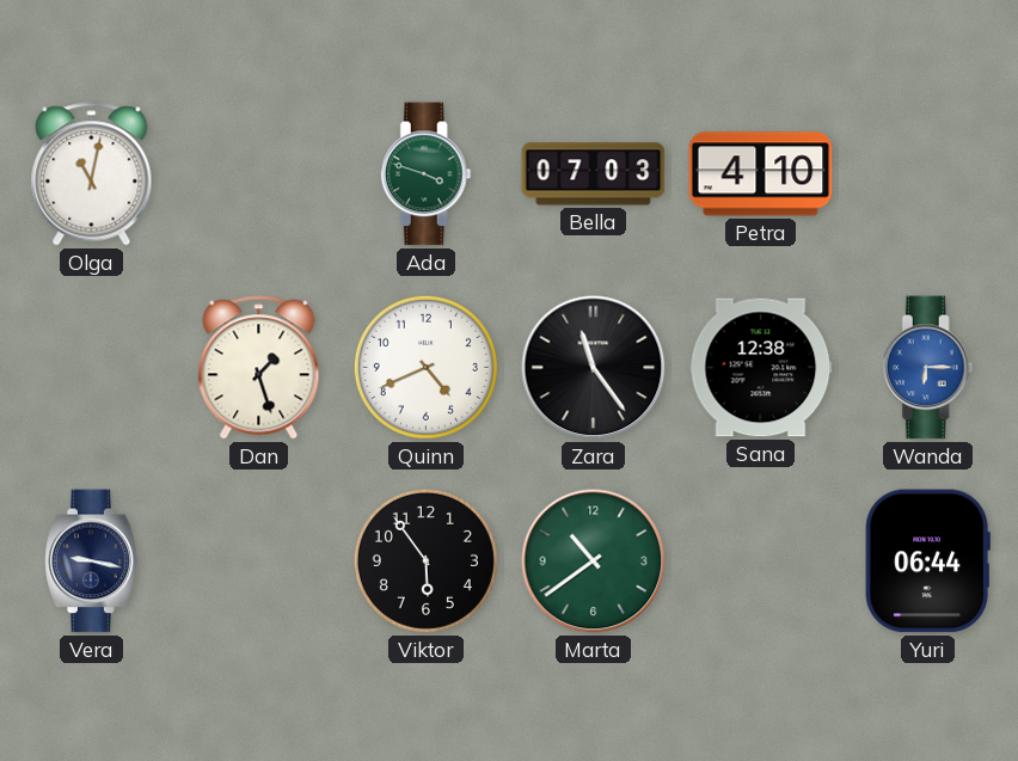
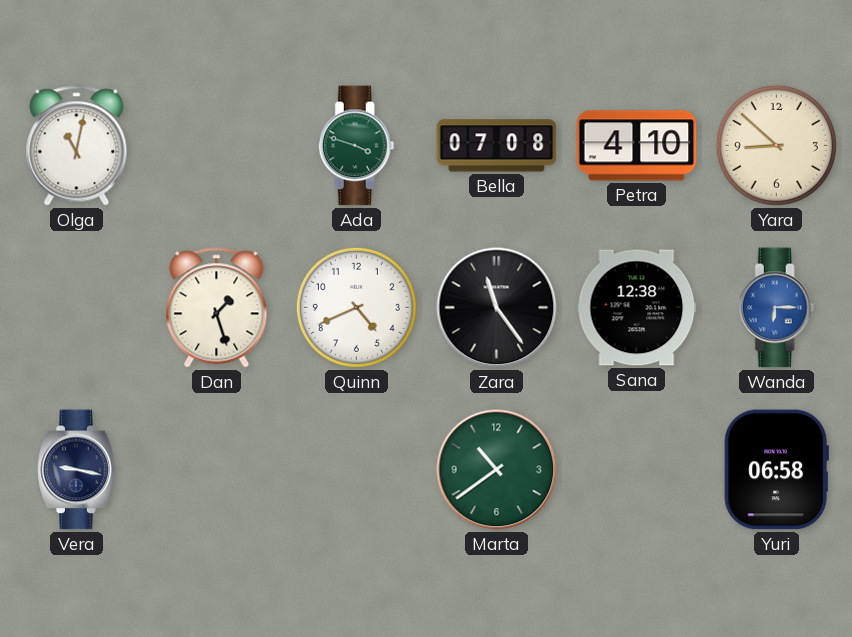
Bella: 07:03 -> 07:08
Yara: none -> 8:52
Viktor: 5:54 -> none
Yuri: 06:44 -> 06:58
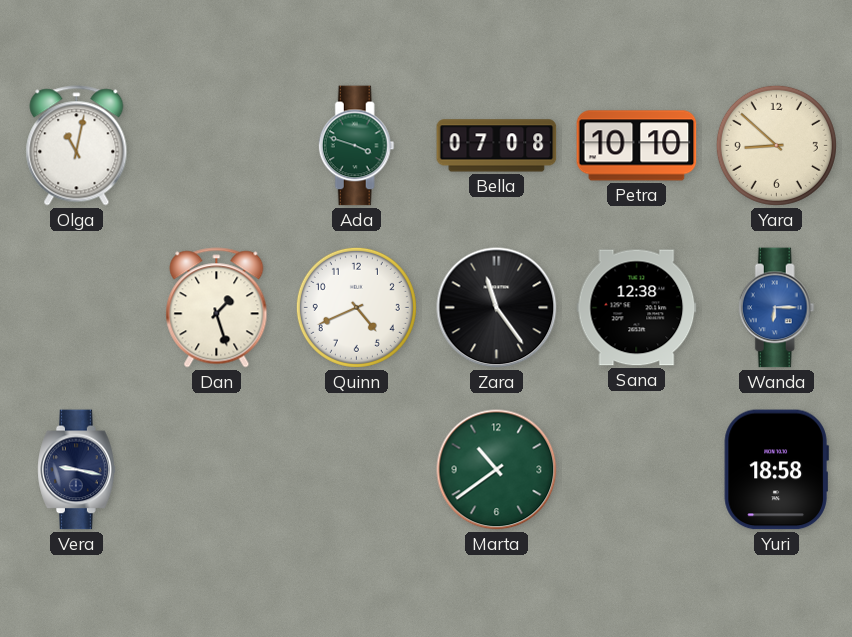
Petra: 4:10 -> 10:10
Yuri: 06:58 -> 18:58
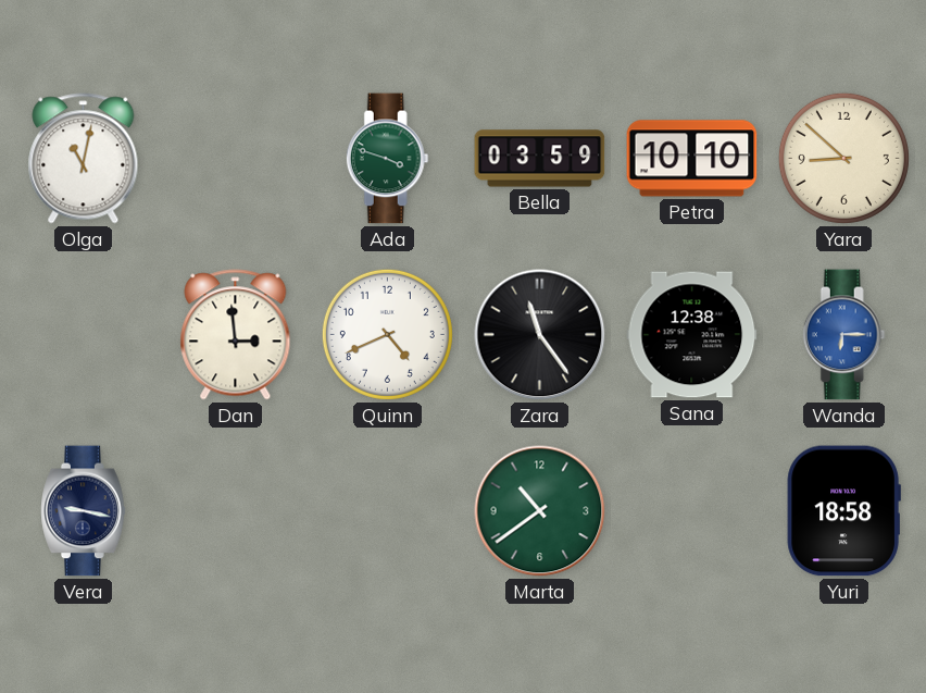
Bella: 07:08 -> 03:59
Dan: 1:27 -> 2:59
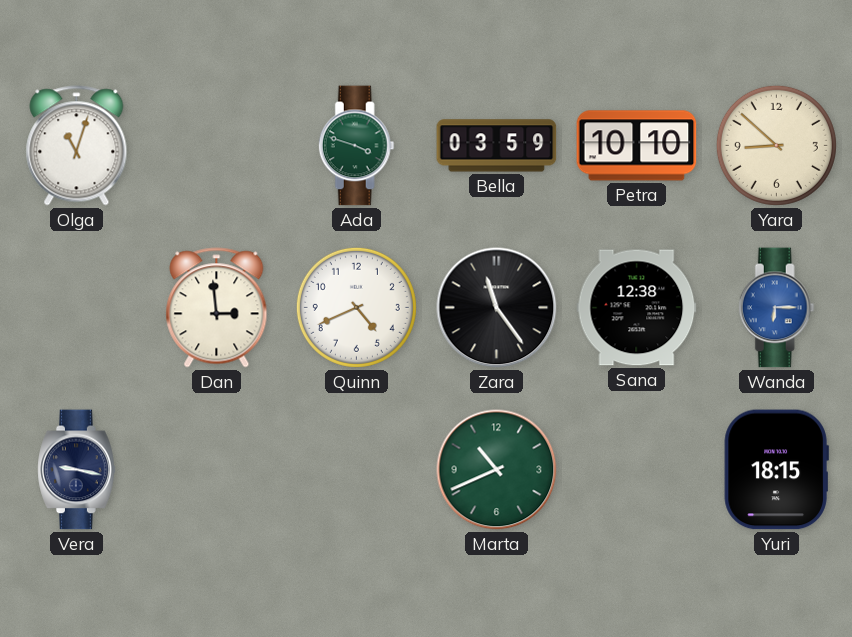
Olga: 11:02 -> 11:03
Marta: 10:39 -> 10:41
Yuri: 18:58 -> 18:15
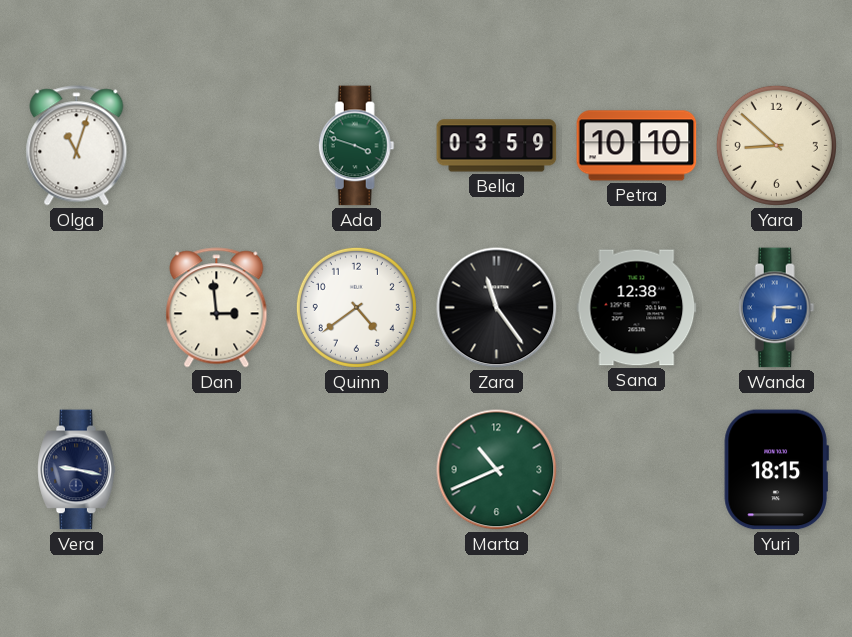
Quinn: 4:41 -> 4:39
